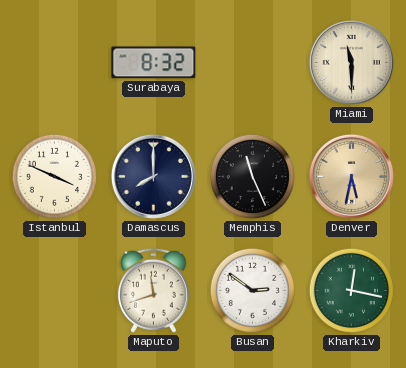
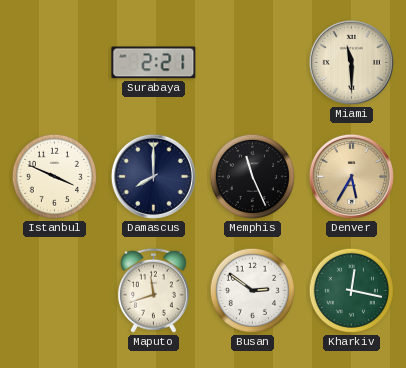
Surabaya: 8:32 -> 2:21
Denver: 5:32 -> 5:35
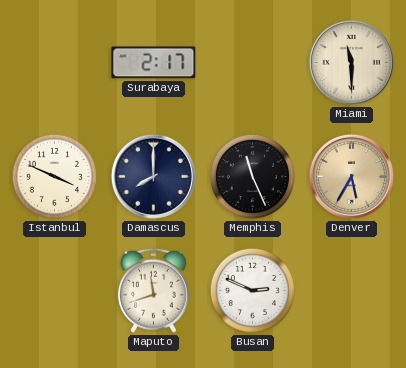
Surabaya: 2:21 -> 2:17
Busan: 2:51 -> 2:49
Kharkiv: 12:17 -> none
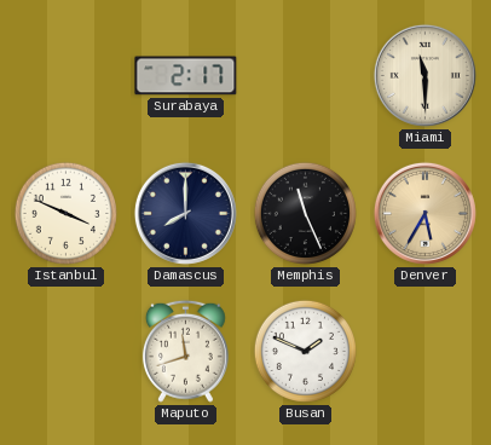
Busan: 2:49 -> 1:49
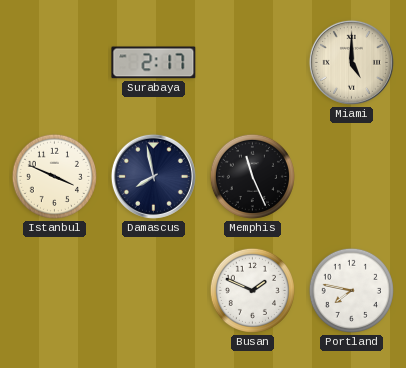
Miami: 11:30 -> 5:00
Damascus: 8:00 -> 7:58
Denver: 5:35 -> none
Maputo: 11:42 -> none
Portland: none -> 7:47
